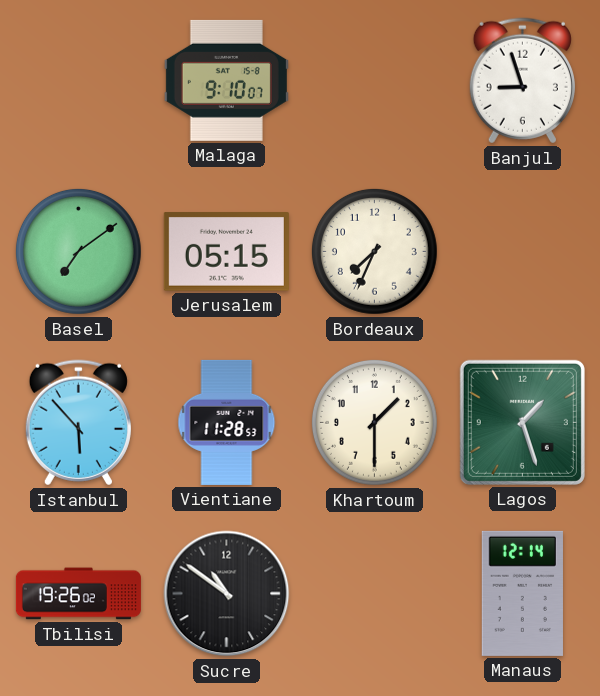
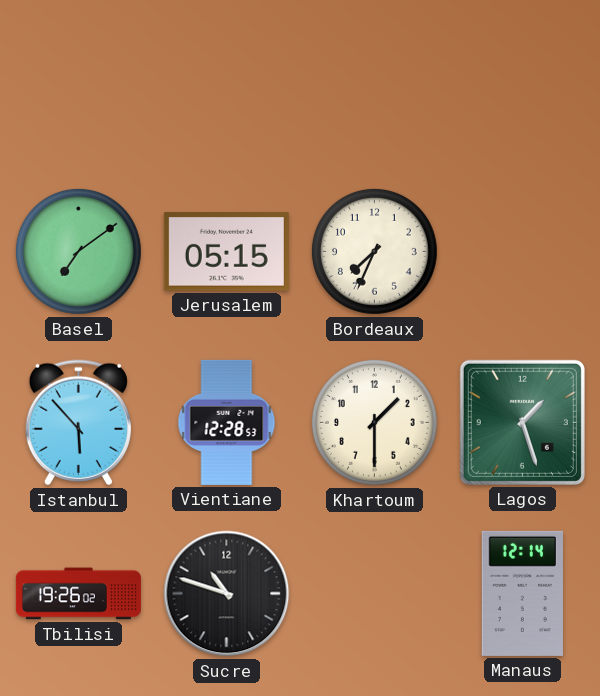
Malaga: 9:10 -> none
Banjul: 8:57 -> none
Vientiane: 11:28 -> 12:28
Sucre: 10:51 -> 10:48
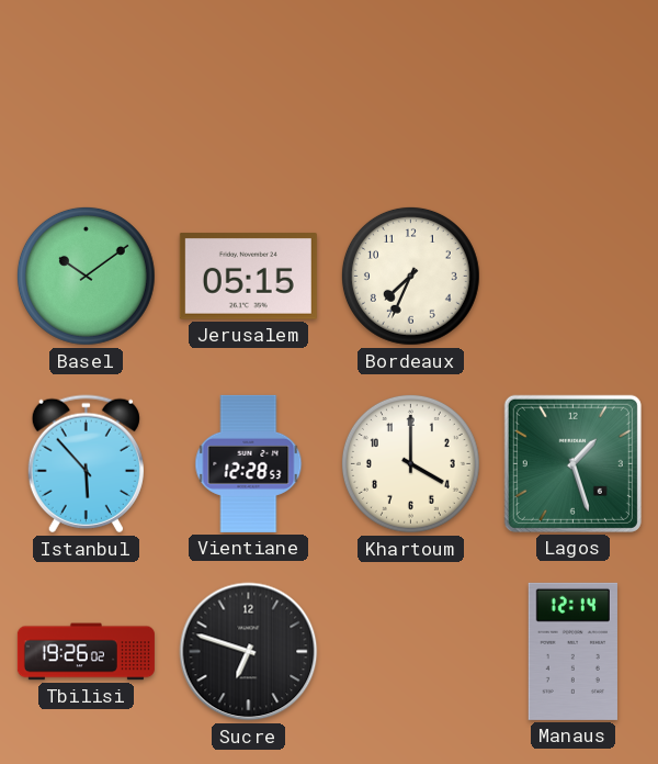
Basel: 7:09 -> 10:09
Khartoum: 1:30 -> 4:00
Sucre: 10:48 -> 6:48
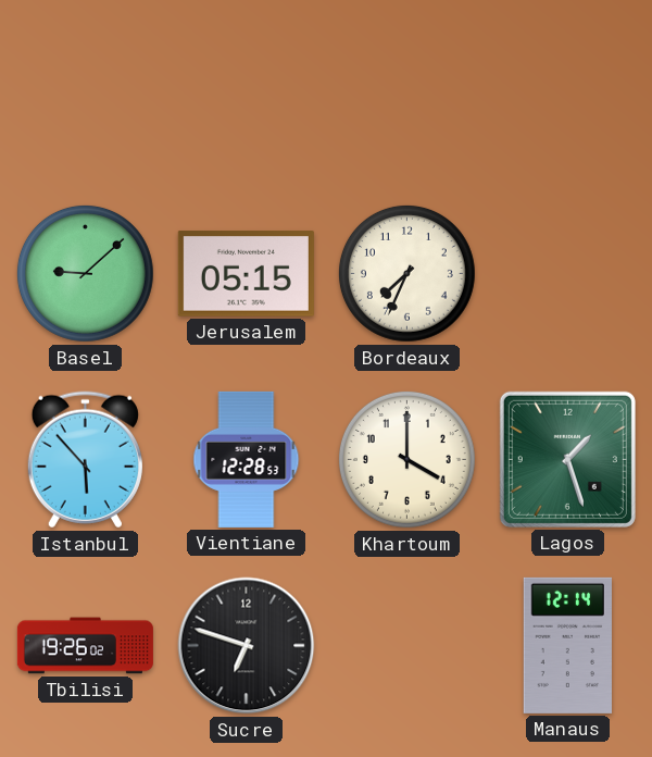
Basel: 10:09 -> 9:08
